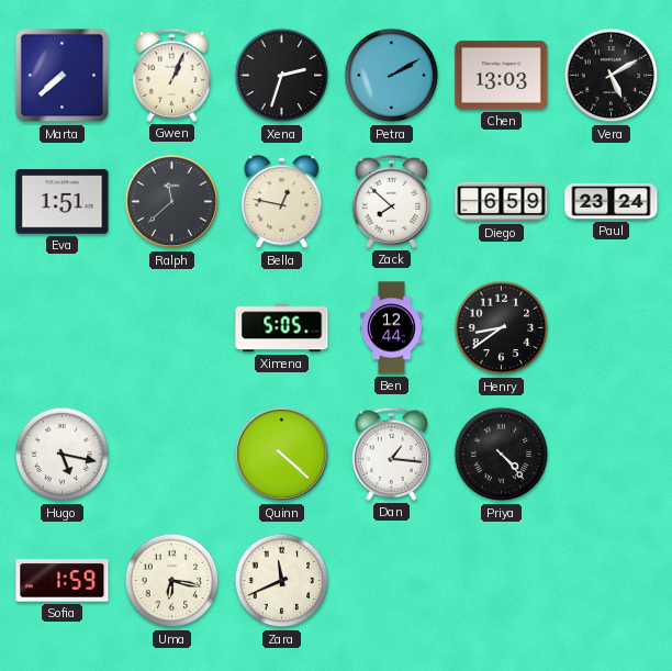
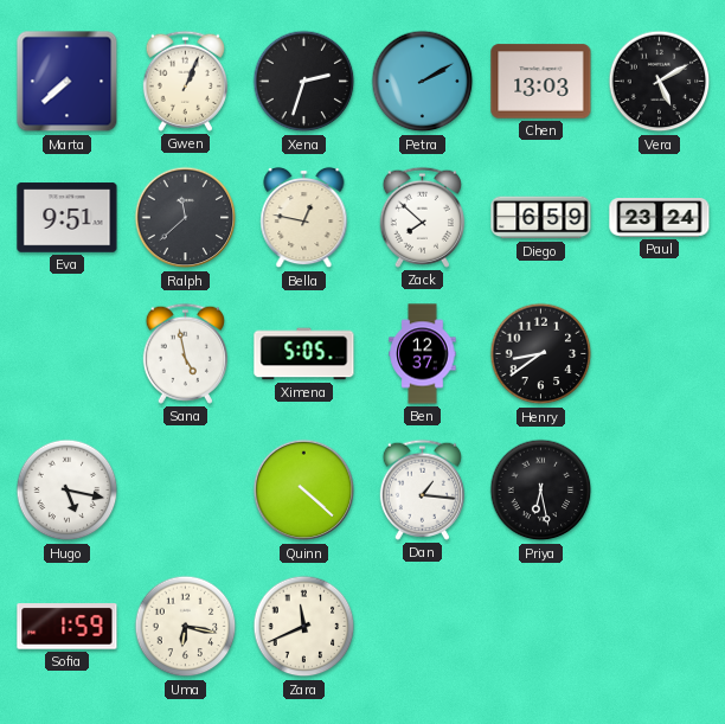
Eva: 1:51 -> 9:51
Sana: none -> 4:58
Ben: 12:44 -> 12:37
Priya: 4:23 -> 6:28
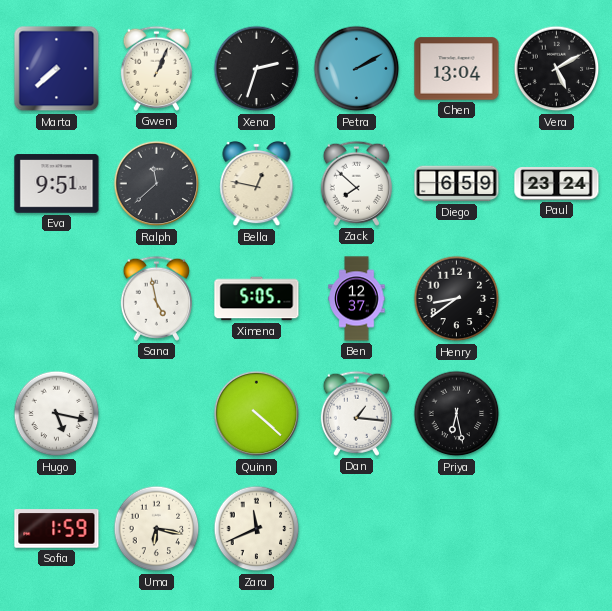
Chen: 13:03 -> 13:04
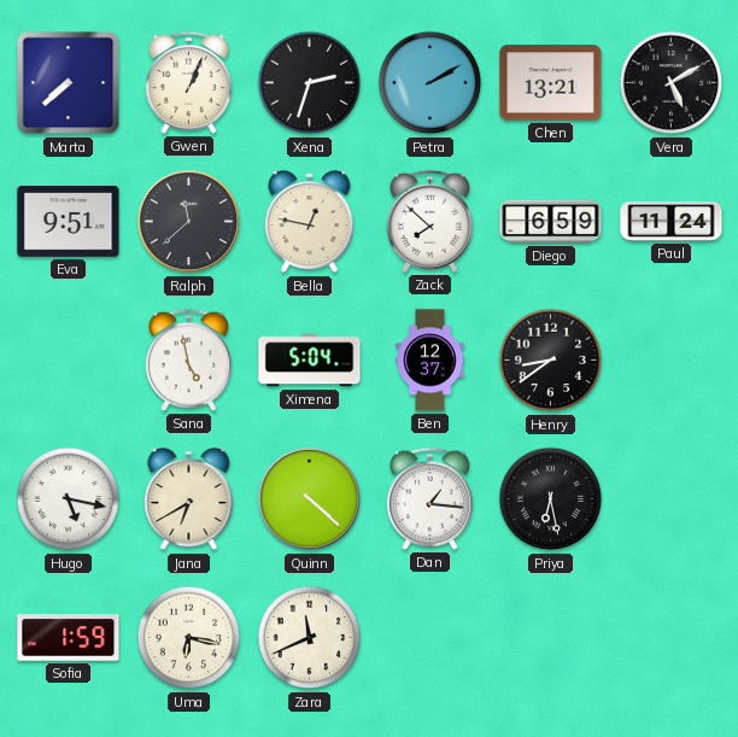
Chen: 13:04 -> 13:21
Paul: 23:24 -> 11:24
Ximena: 5:05 -> 5:04
Jana: none -> 6:40
